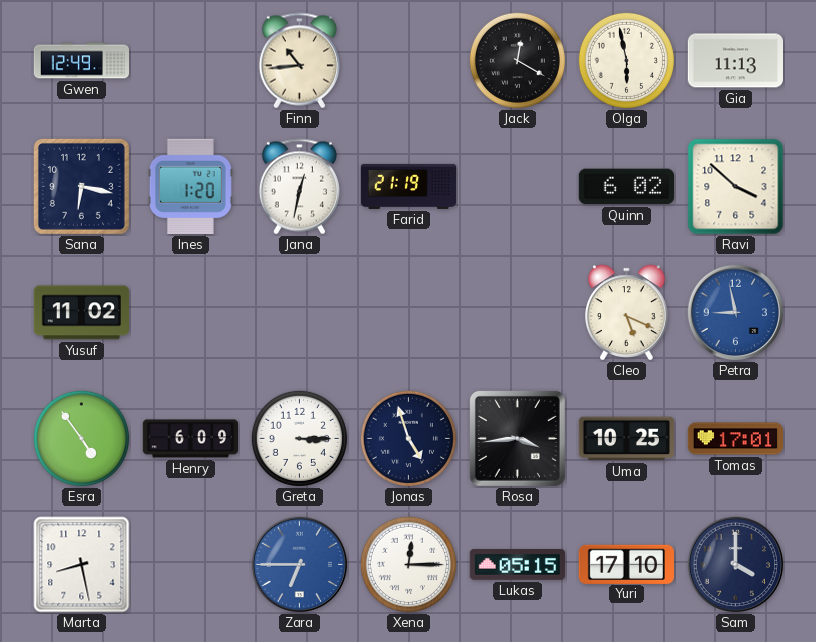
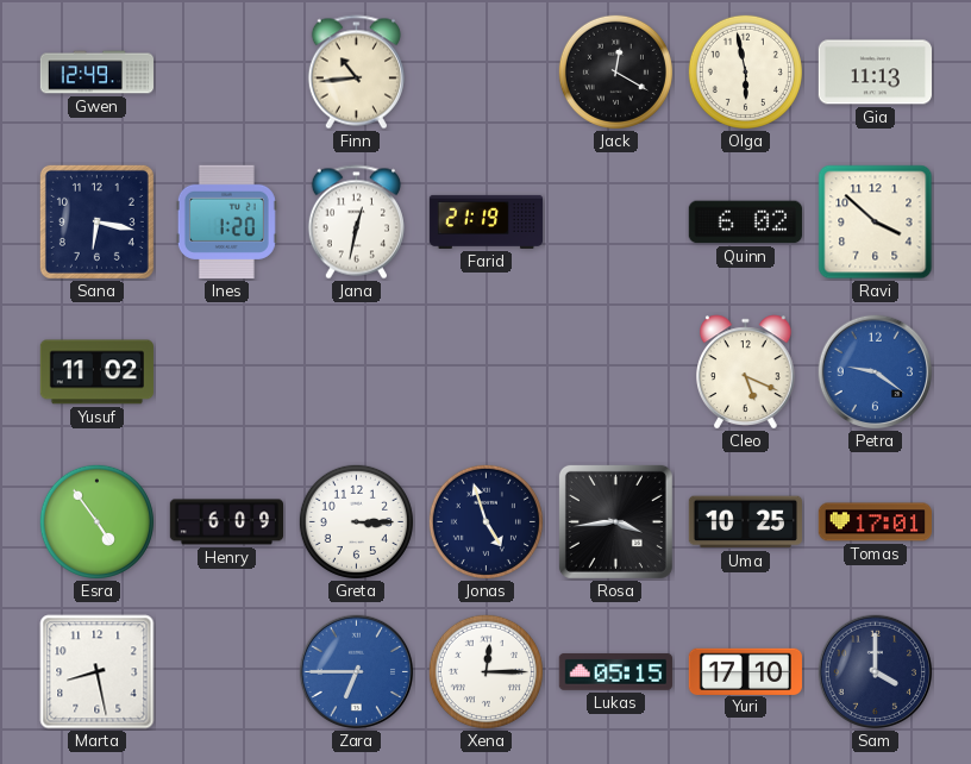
Petra: 8:58 -> 9:21
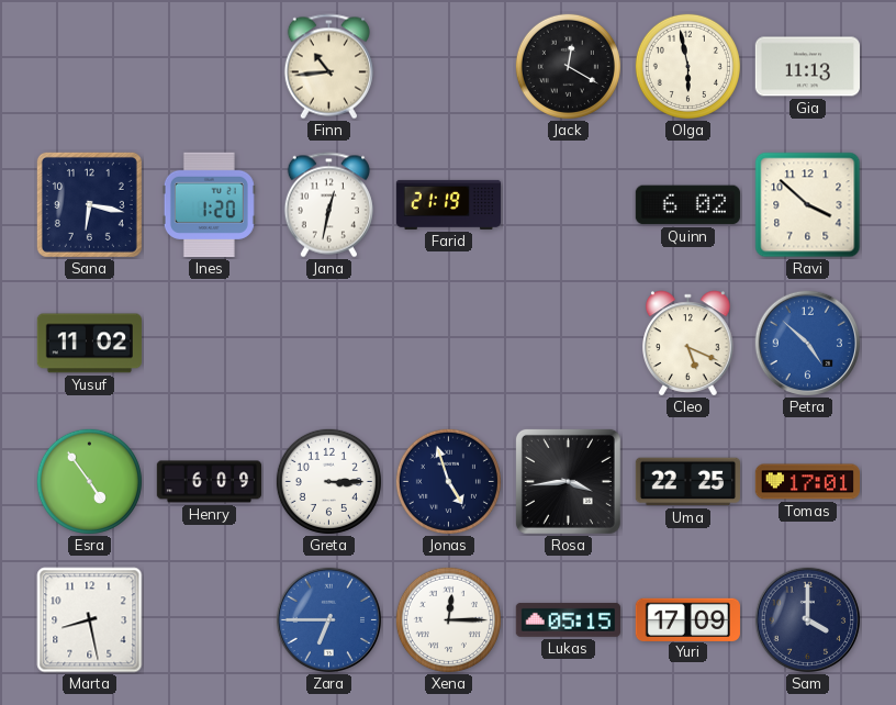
Gwen: 12:49 -> none
Petra: 9:21 -> 4:52
Uma: 10:25 -> 22:25
Yuri: 17:10 -> 17:09
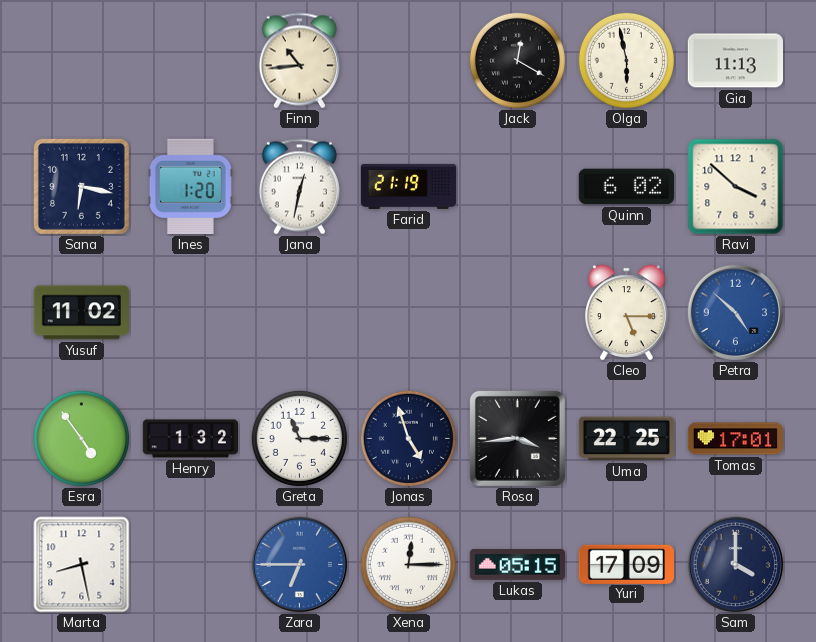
Cleo: 5:19 -> 5:15
Henry: 6:09 -> 1:32
Greta: 3:15 -> 11:15
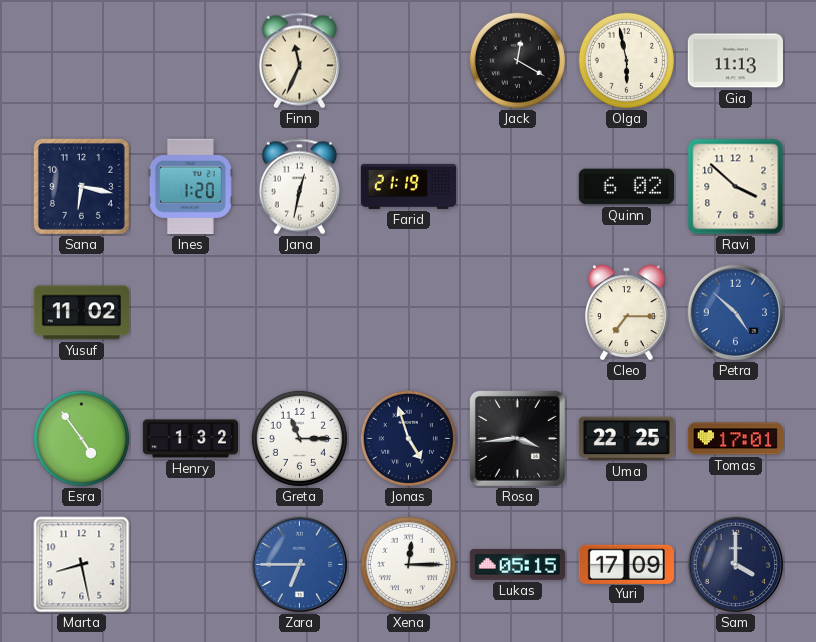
Finn: 10:44 -> 11:34
Cleo: 5:15 -> 7:15
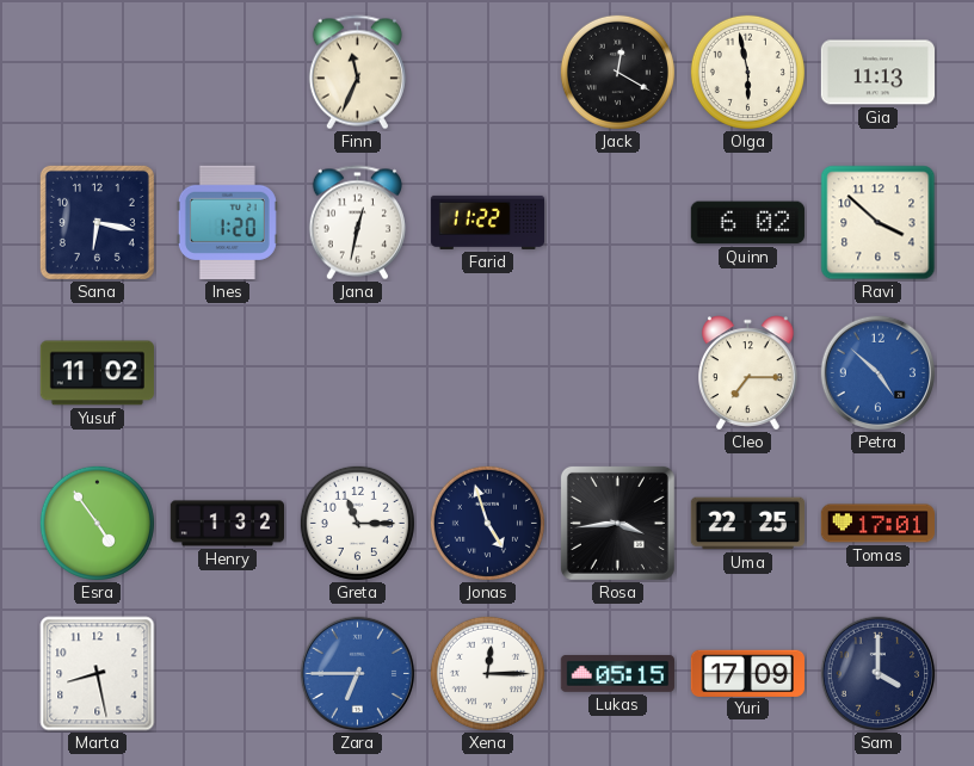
Farid: 21:19 -> 11:22
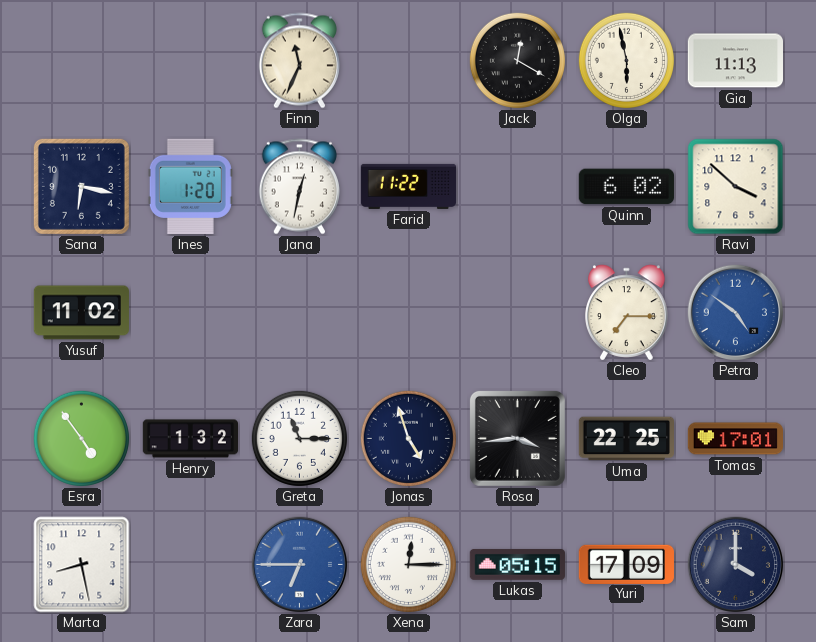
Petra: 4:52 -> 4:51
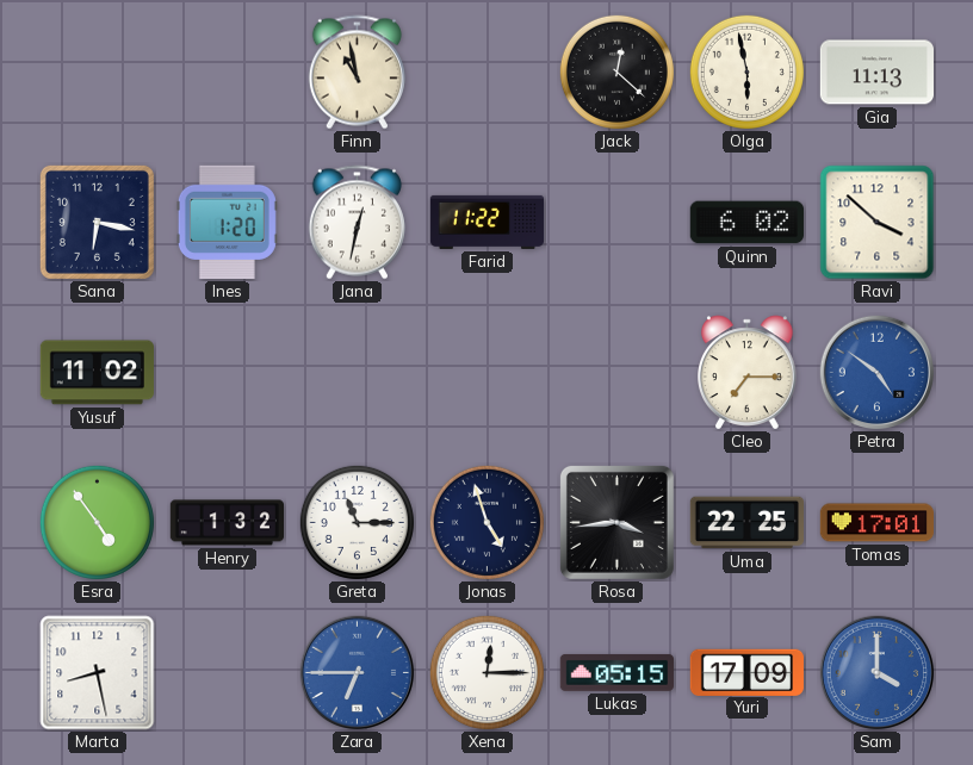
Finn: 11:34 -> 10:58
Jack: 12:20 -> 12:22
Sam dial: navy -> blue
